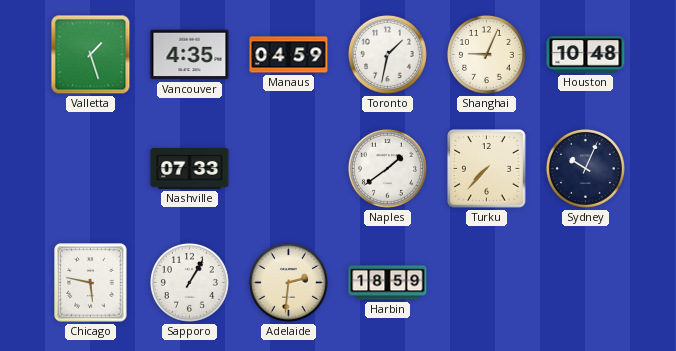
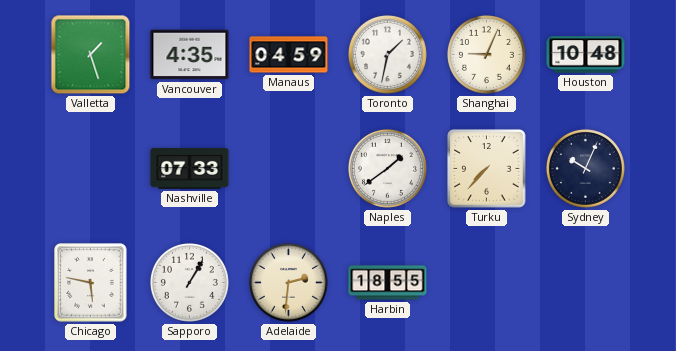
Harbin: 18:59 -> 18:55
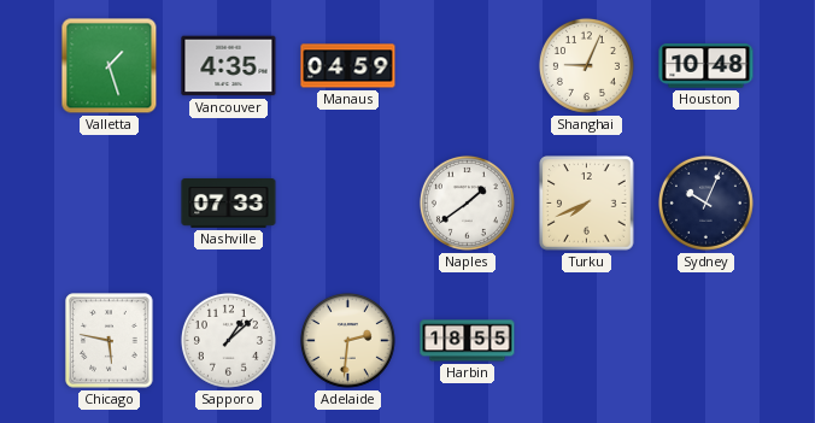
Toronto: 1:32 -> none
Turku: 7:37 -> 7:41
Sapporo: 1:05 -> 1:08
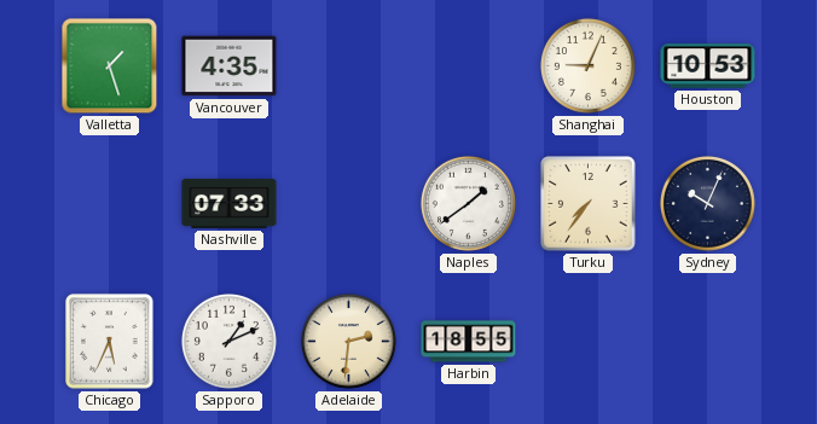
Manaus: 04:59 -> none
Houston: 10:48 -> 10:53
Turku: 7:41 -> 7:36
Chicago: 5:47 -> 5:34
Sapporo: 1:08 -> 1:11
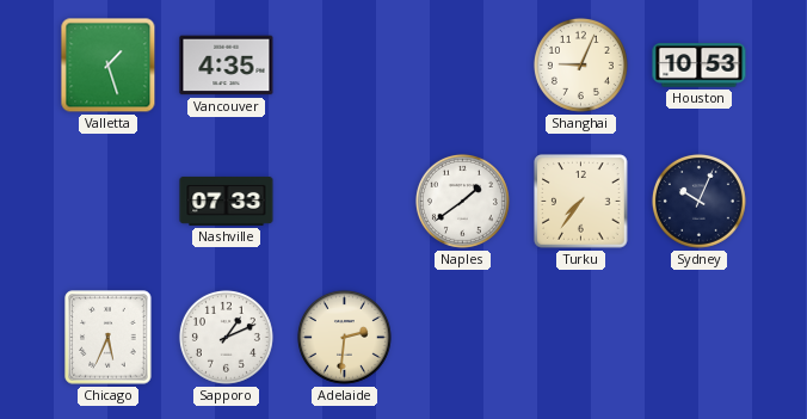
Harbin: 18:55 -> none
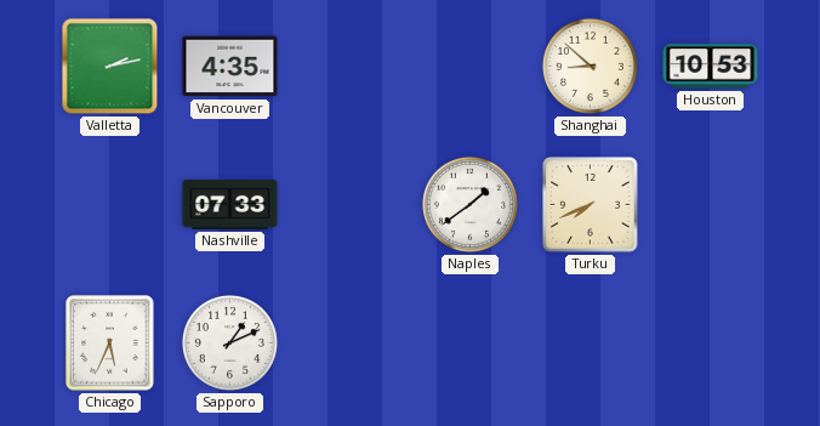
Valletta: 1:27 -> 2:13
Shanghai: 9:04 -> 8:52
Turku: 7:36 -> 7:41
Sydney: 10:04 -> none
Adelaide: 2:31 -> none
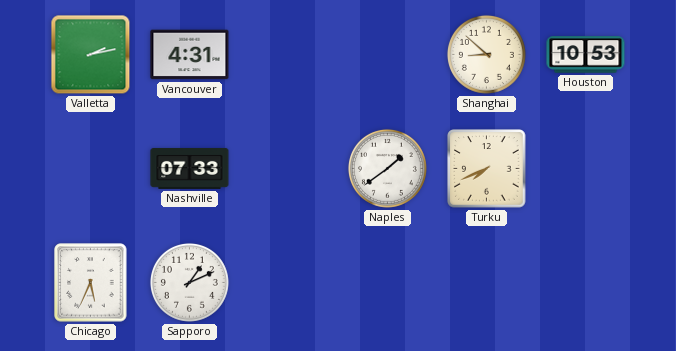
Vancouver: 4:35 -> 4:31
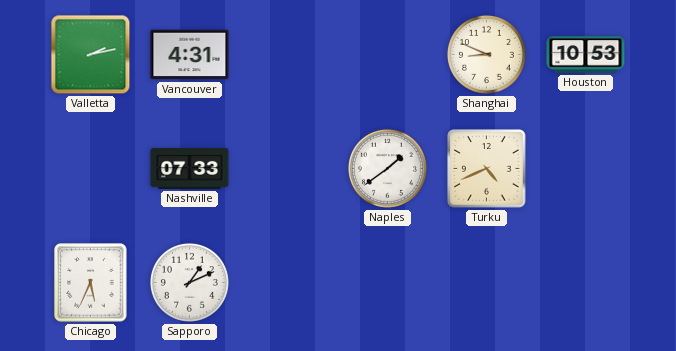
Shanghai: 8:52 -> 8:49
Turku: 7:41 -> 4:41
